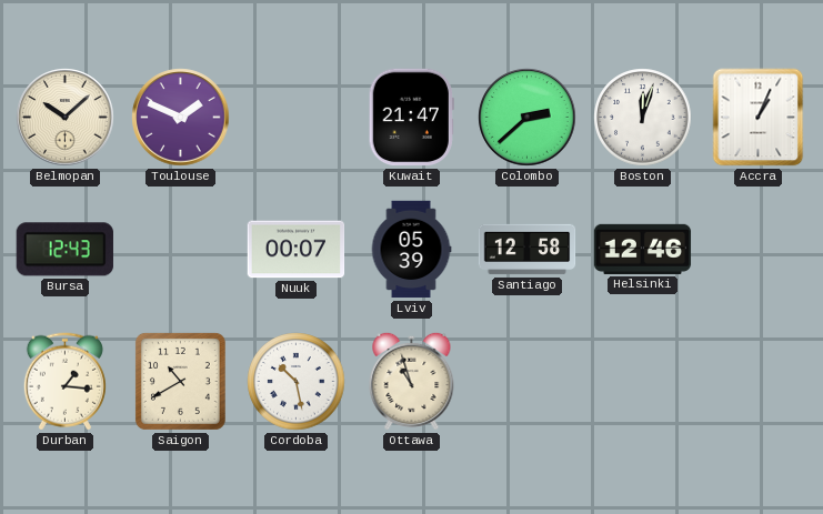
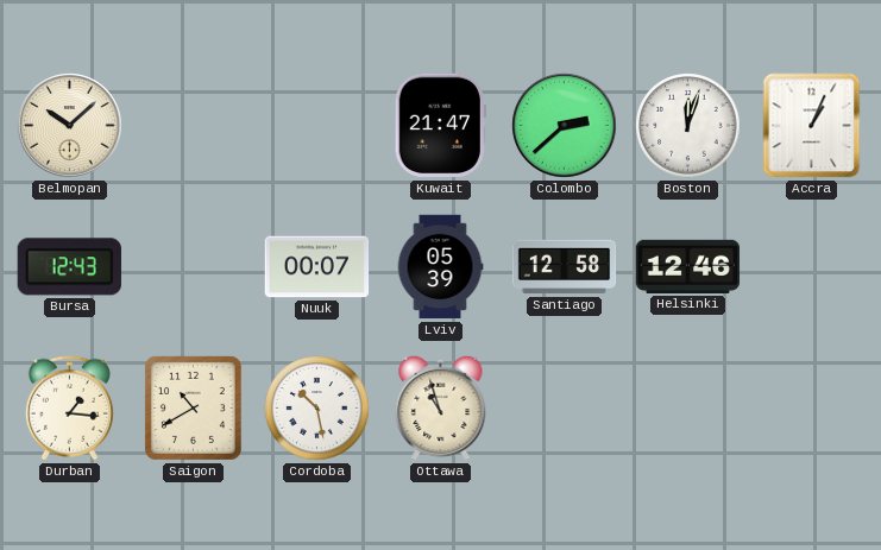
Toulouse: 1:49 -> none
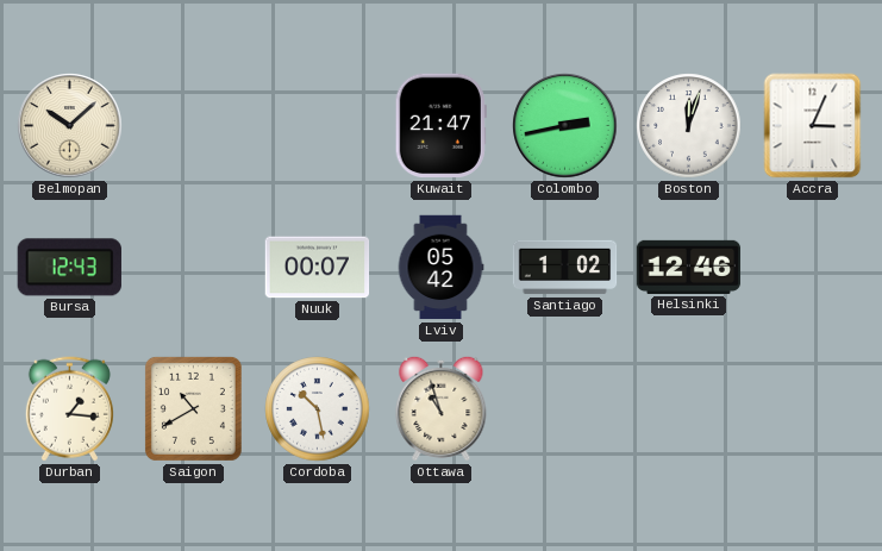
Colombo: 2:38 -> 2:43
Accra: 1:04 -> 3:04
Lviv: 05:39 -> 05:42
Santiago: 12:58 -> 1:02
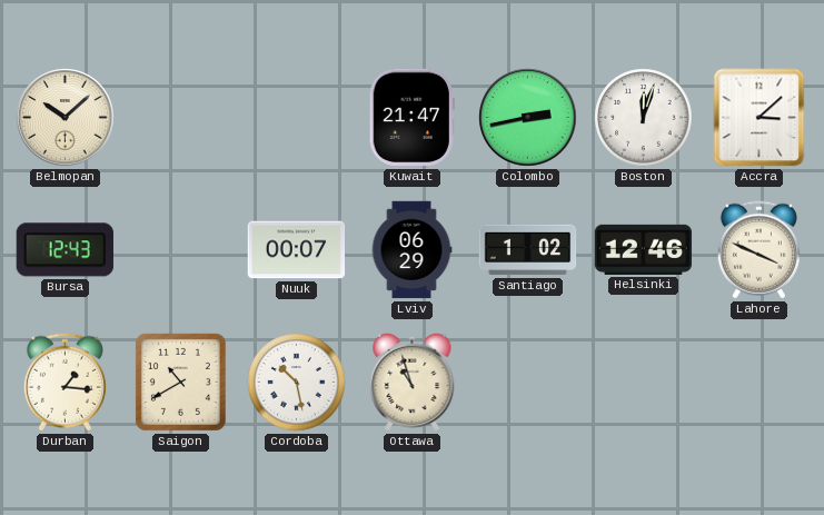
Accra: 3:04 -> 3:08
Lviv: 05:42 -> 06:29
Lahore: none -> 3:49
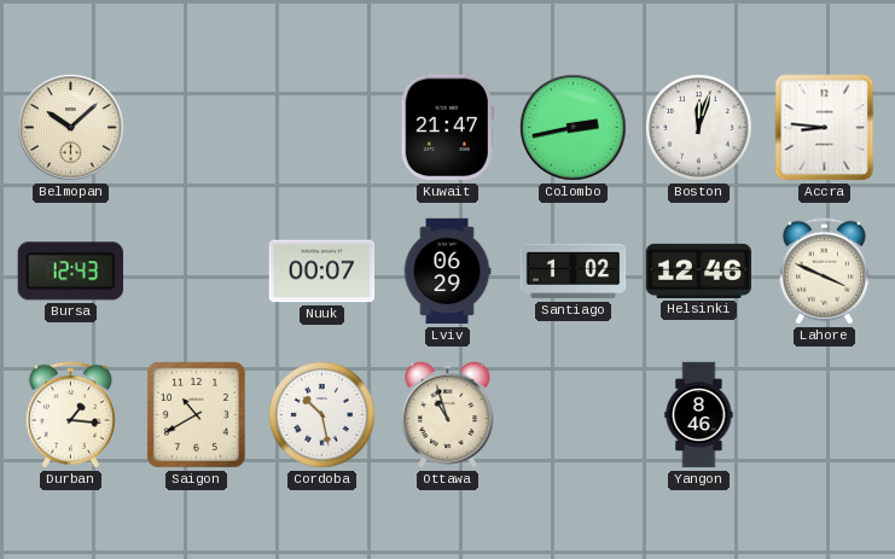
Accra: 3:08 -> 8:46
Yangon: none -> 8:46
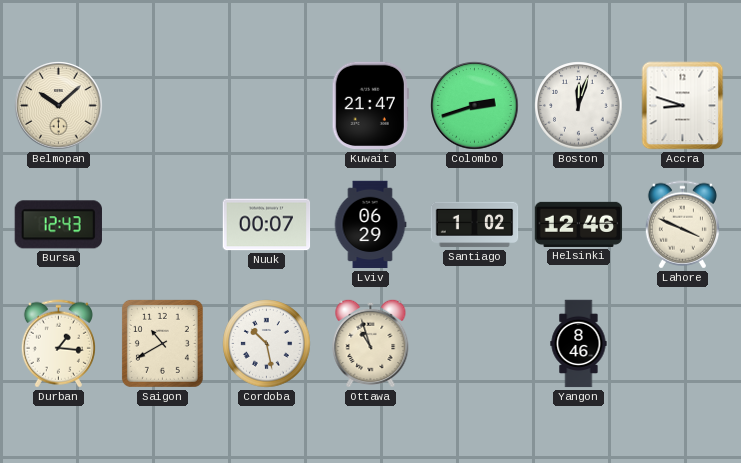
Colombo: 2:43 -> 2:42
Accra: 8:46 -> 8:48
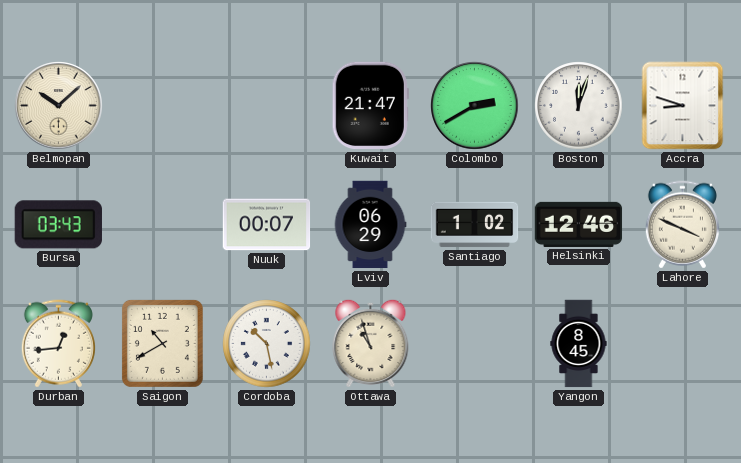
Colombo: 2:42 -> 2:40
Bursa: 12:43 -> 03:43
Durban: 1:16 -> 12:44
Yangon: 8:46 -> 8:45
